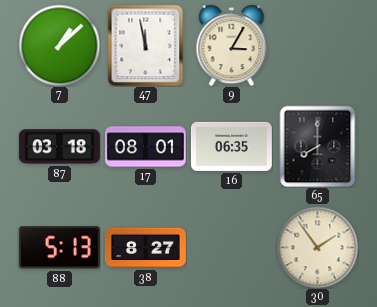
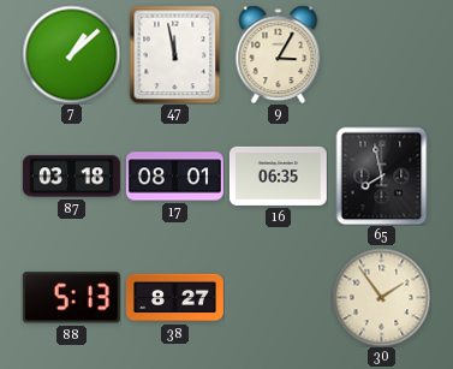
65: 8:00 -> 7:58
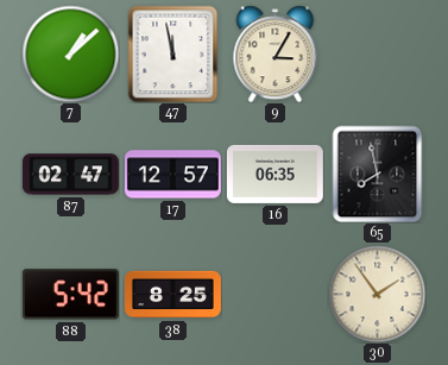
87: 03:18 -> 02:47
17: 08:01 -> 12:57
88: 5:13 -> 5:42
38: 8:27 -> 8:25
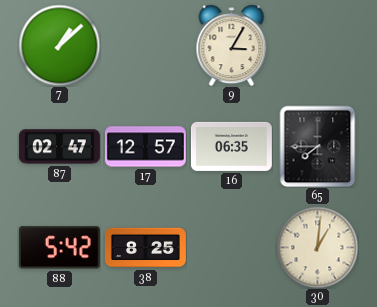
47: 11:58 -> none
65: 7:58 -> 7:45
30: 1:54 -> 1:01
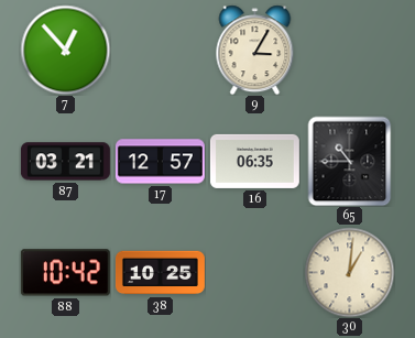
7: 1:08 -> 12:53
87: 02:47 -> 03:21
65: 7:45 -> 10:45
88: 5:42 -> 10:42
38: 8:25 -> 10:25
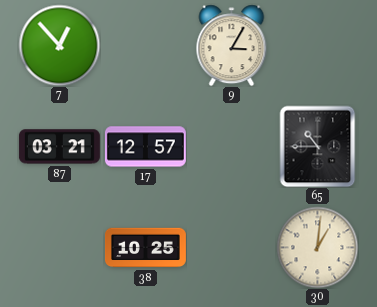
16: 06:35 -> none
88: 10:42 -> none
